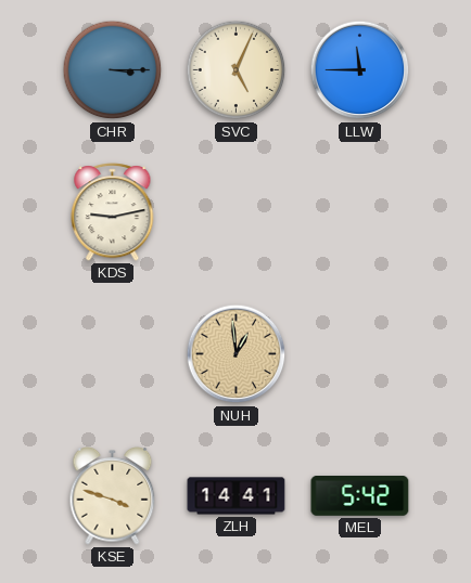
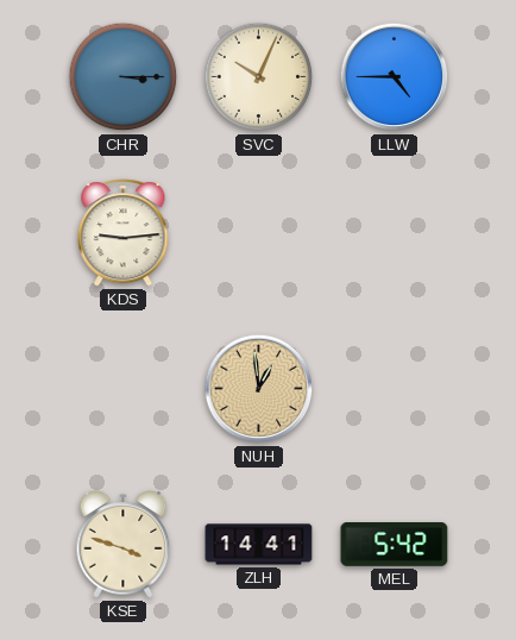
SVC: 5:04 -> 10:04
LLW: 11:45 -> 4:45
KDS: 9:13 -> 9:14
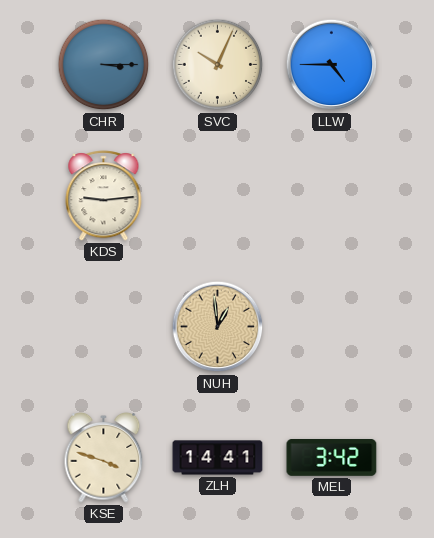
MEL: 5:42 -> 3:42
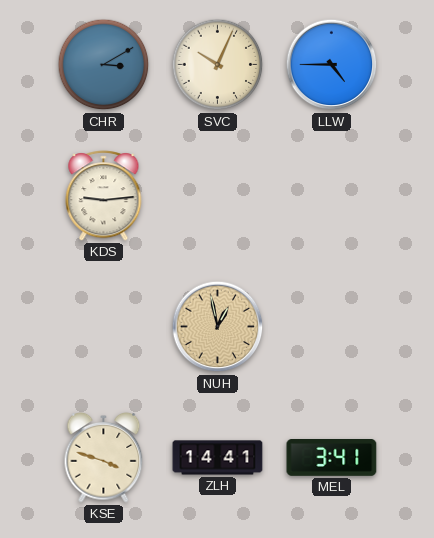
CHR: 3:15 -> 3:10
NUH: 12:59 -> 12:58
MEL: 3:42 -> 3:41
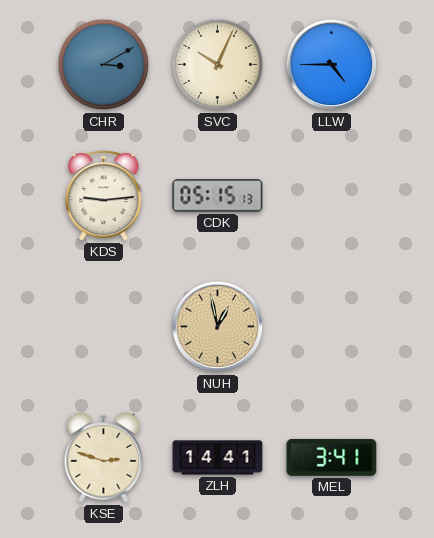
CDK: none -> 05:15
KSE: 3:48 -> 2:48
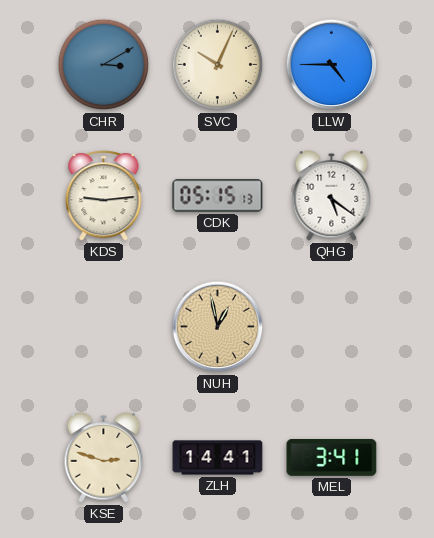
QHG: none -> 5:21
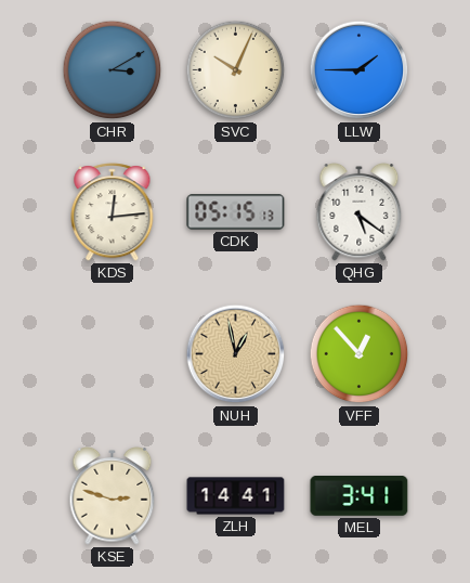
LLW: 4:45 -> 1:45
KDS: 9:14 -> 12:14
VFF: none -> 12:53
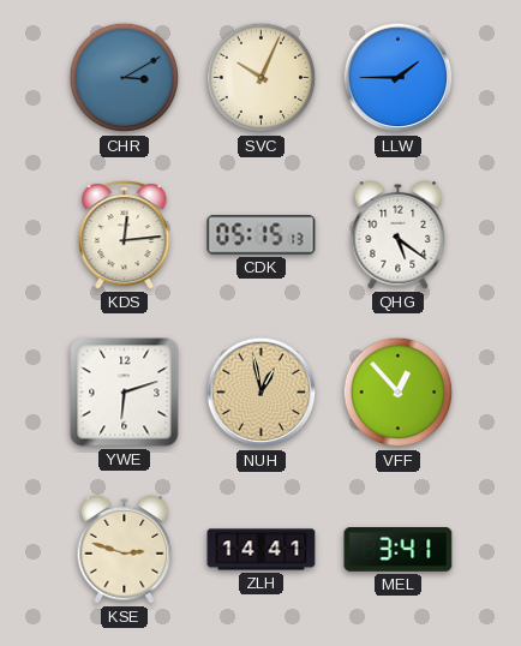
YWE: none -> 6:12
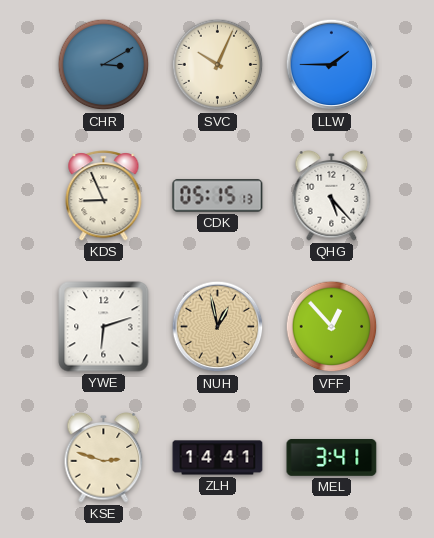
KDS: 12:14 -> 8:56
QHG: 5:21 -> 5:23
